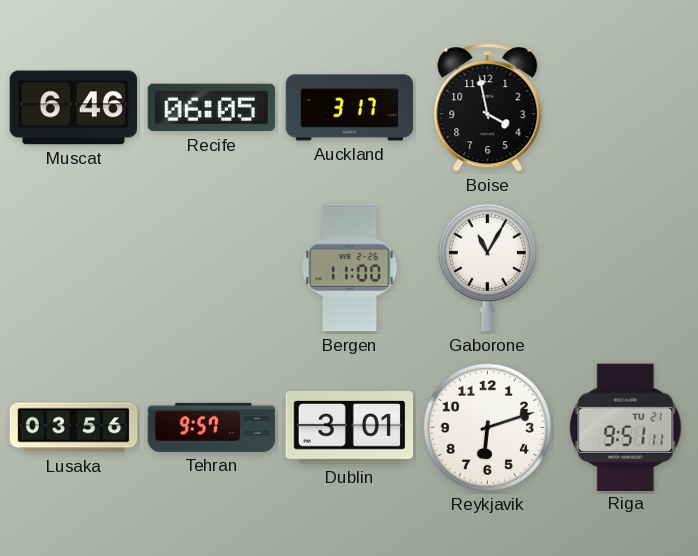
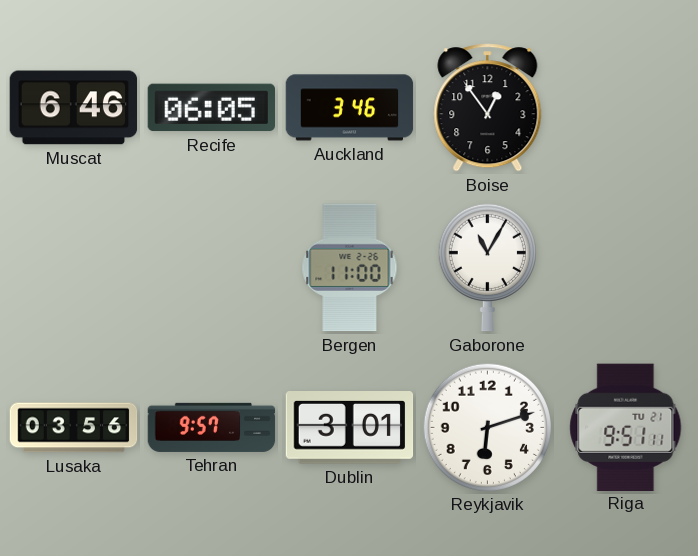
Auckland: 3:17 -> 3:46
Boise: 3:58 -> 12:54
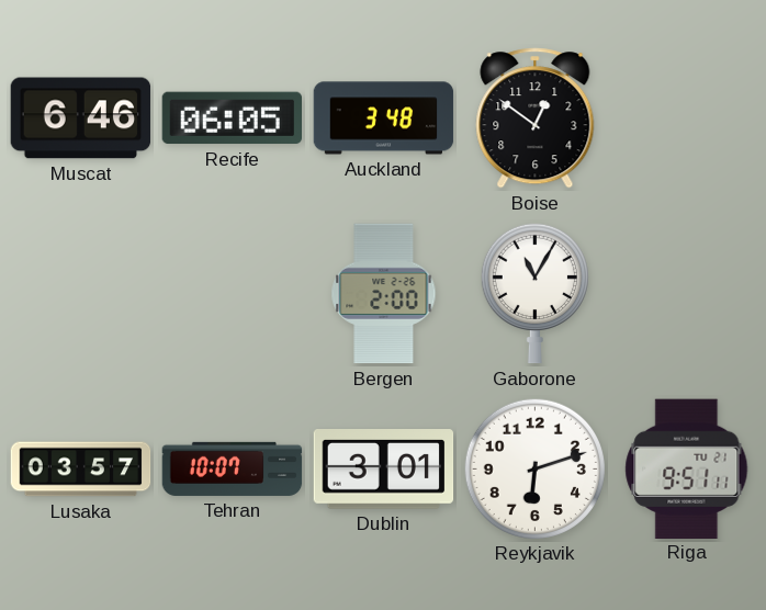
Auckland: 3:46 -> 3:48
Boise: 12:54 -> 12:51
Bergen: 11:00 -> 2:00
Lusaka: 03:56 -> 03:57
Tehran: 9:57 -> 10:07
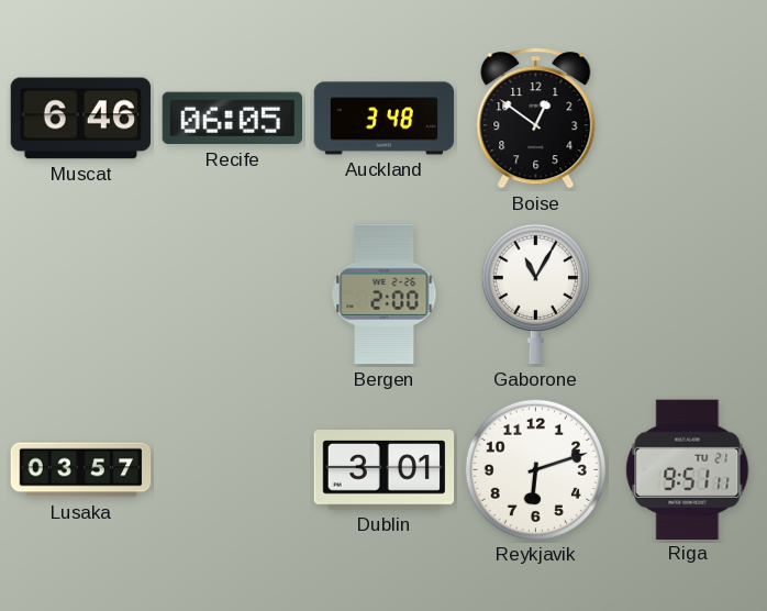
Tehran: 10:07 -> none
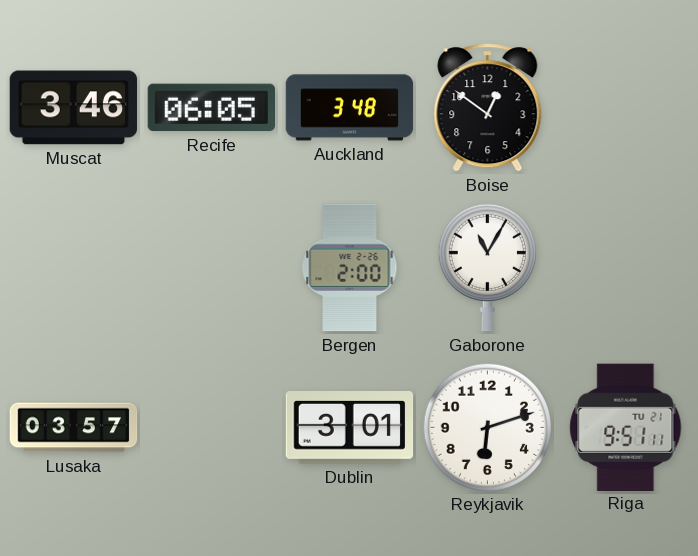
Muscat: 6:46 -> 3:46
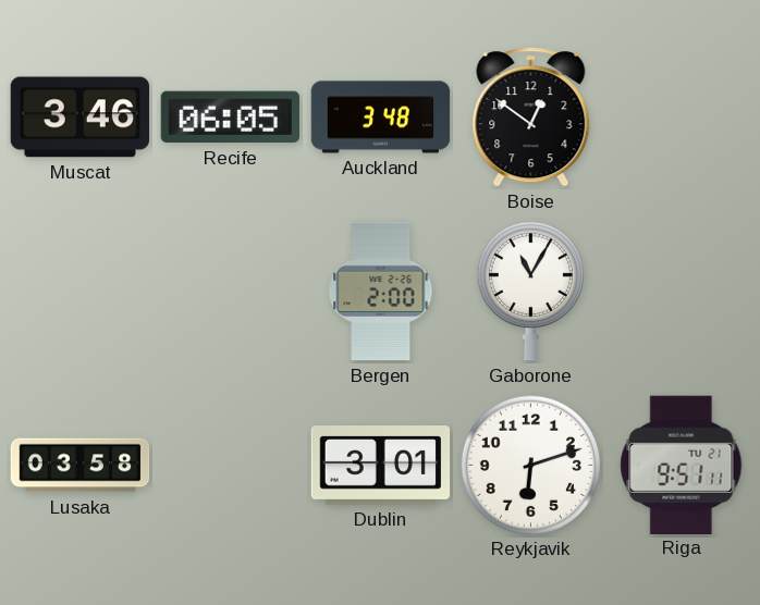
Lusaka: 03:57 -> 03:58
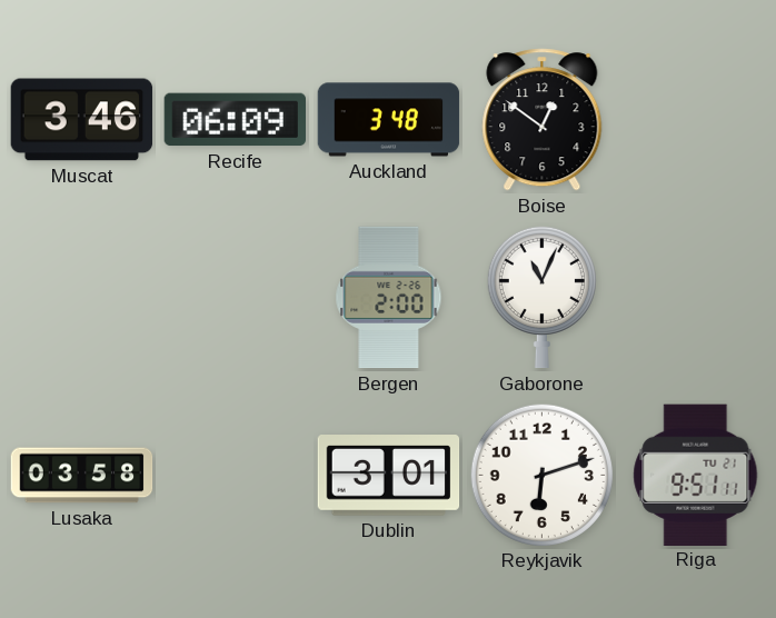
Recife: 06:05 -> 06:09
Gaborone: 11:05 -> 11:04
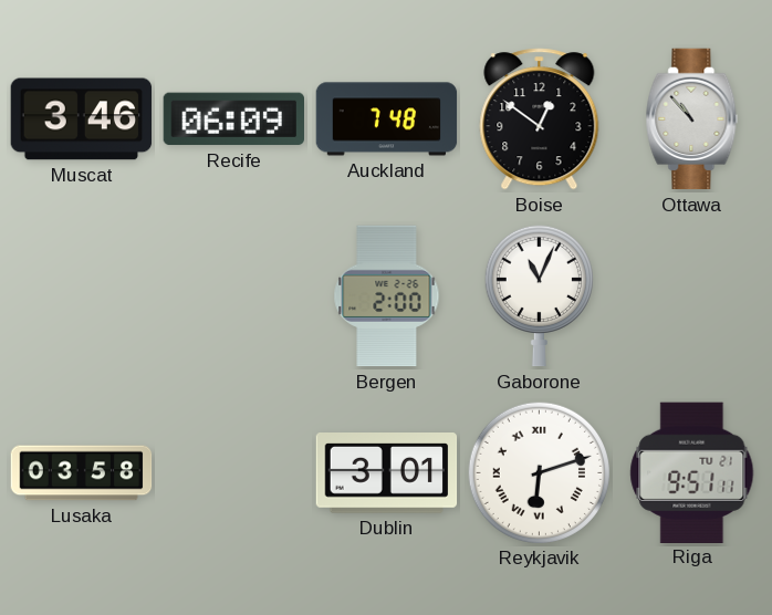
Auckland: 3:48 -> 7:48
Ottawa: none -> 10:53
Reykjavik numerals: Arabic -> Roman
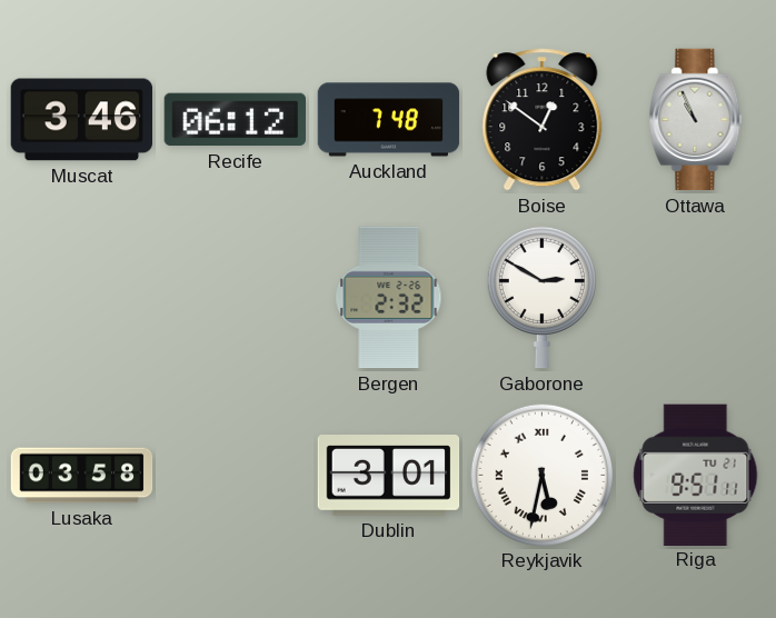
Recife: 06:09 -> 06:12
Ottawa: 10:53 -> 10:56
Bergen: 2:00 -> 2:32
Gaborone: 11:04 -> 2:50
Reykjavik: 6:12 -> 5:32
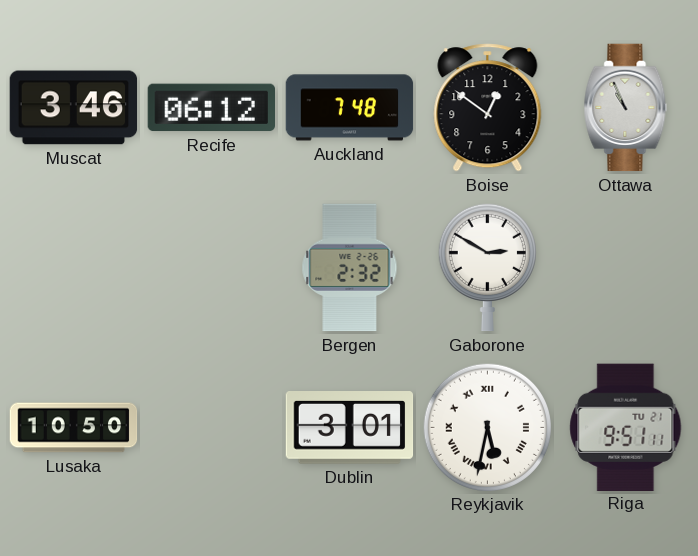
Lusaka: 03:58 -> 10:50
